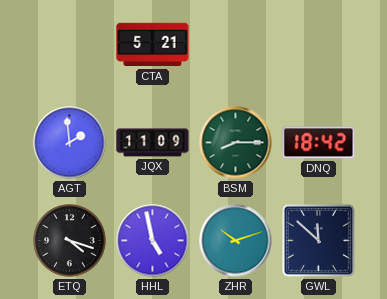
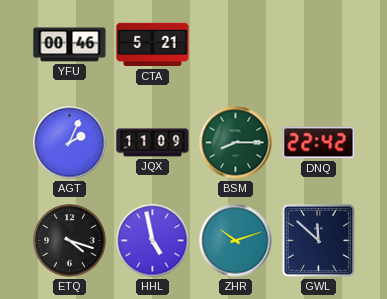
YFU: none -> 00:46
AGT: 1:59 -> 2:04
DNQ: 18:42 -> 22:42
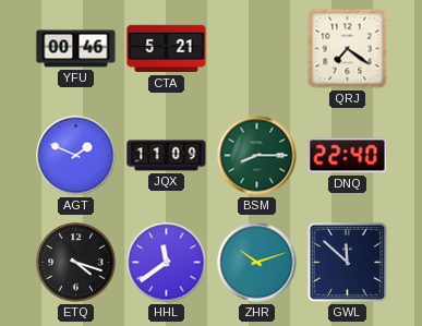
QRJ: none -> 7:21
AGT: 2:04 -> 1:49
DNQ: 22:42 -> 22:40
HHL: 4:58 -> 11:39
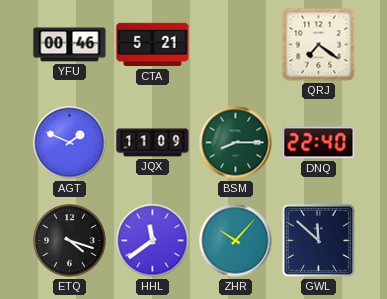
ZHR: 10:12 -> 10:07
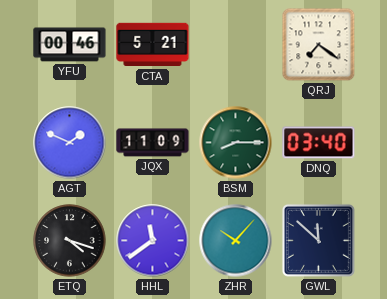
DNQ: 22:40 -> 03:40
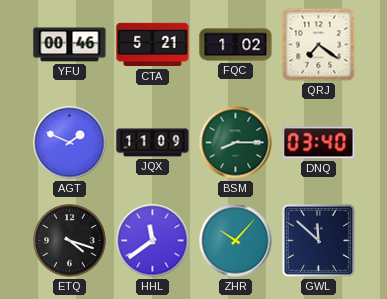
FQC: none -> 1:02
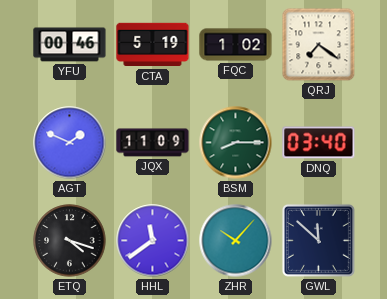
CTA: 5:21 -> 5:19
